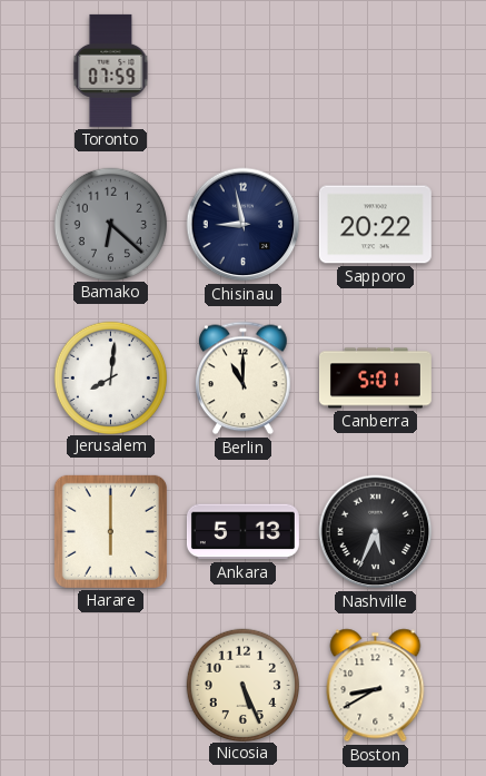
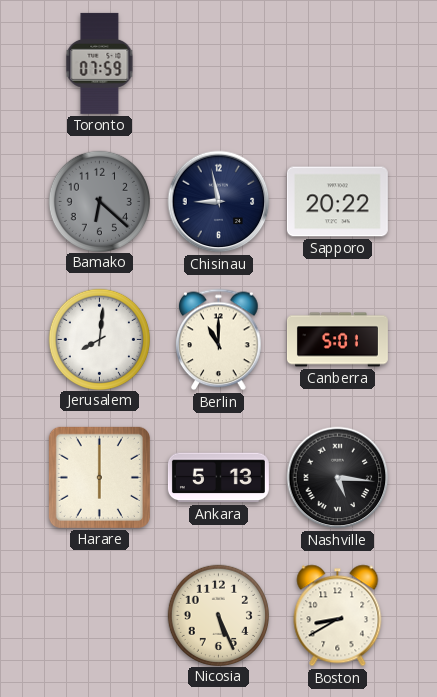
Nashville: 5:34 -> 5:16
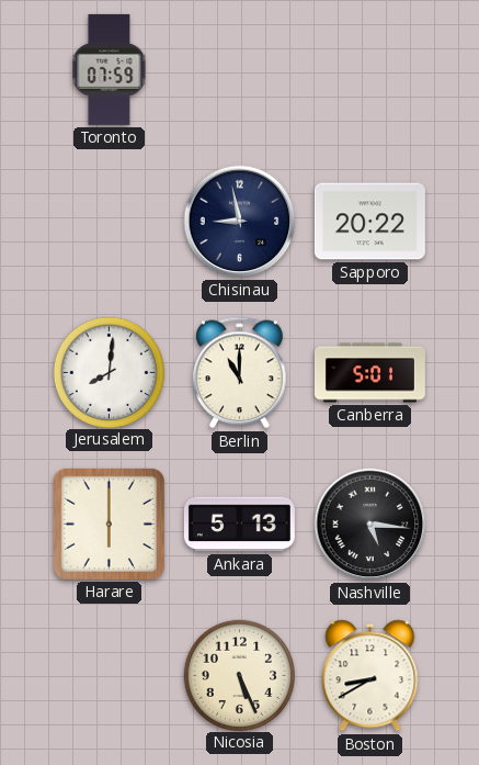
Bamako: 6:22 -> none
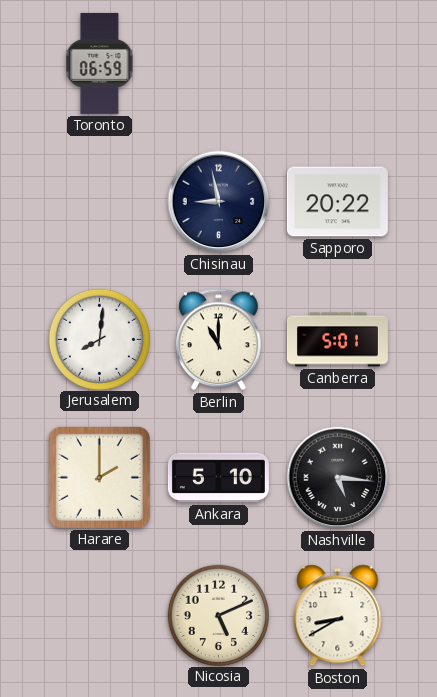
Toronto: 07:59 -> 06:59
Harare: 6:00 -> 2:00
Ankara: 5:13 -> 5:10
Nicosia: 5:26 -> 5:11
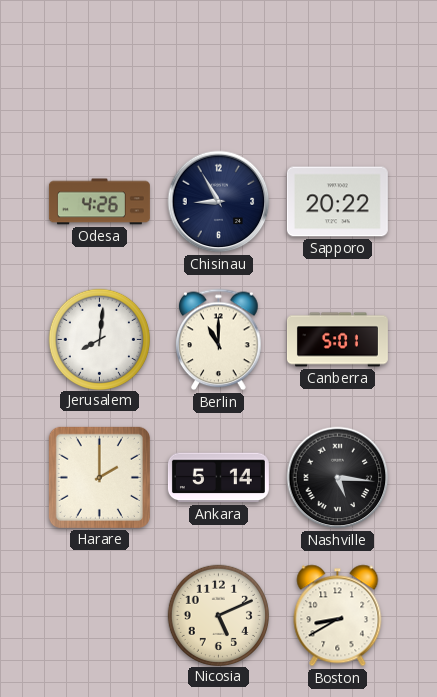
Toronto: 06:59 -> none
Odesa: none -> 4:26
Chisinau: 8:58 -> 8:55
Ankara: 5:10 -> 5:14
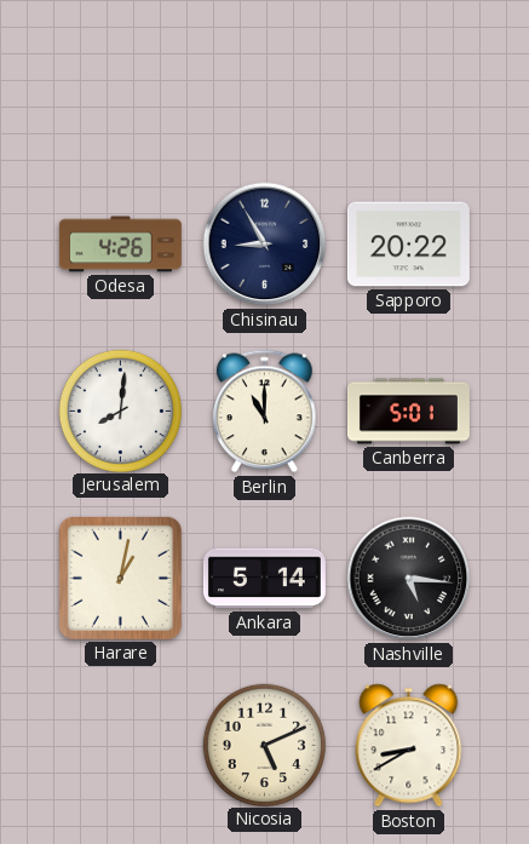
Harare: 2:00 -> 1:02
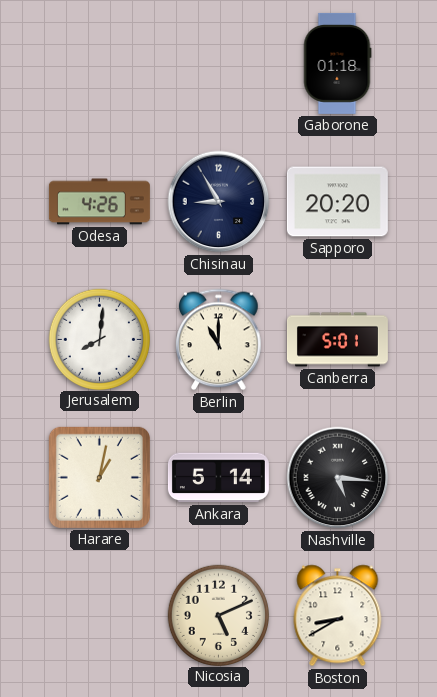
Gaborone: none -> 01:18
Sapporo: 20:22 -> 20:20
